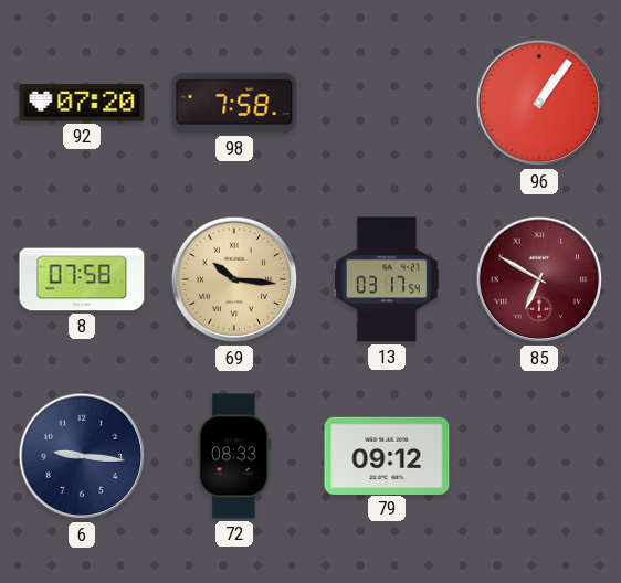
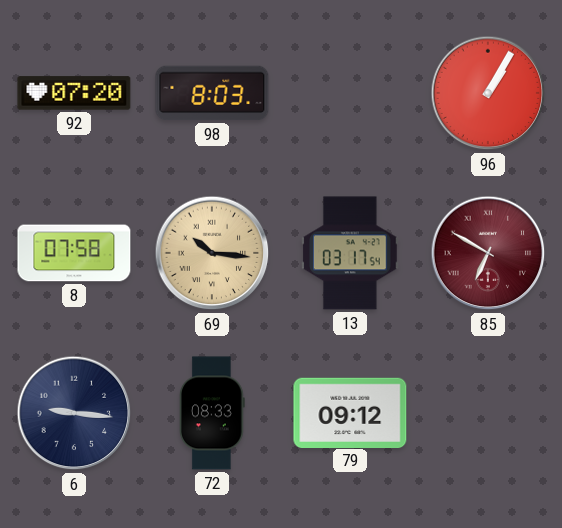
98: 7:58 -> 8:03
96: 1:06 -> 1:05
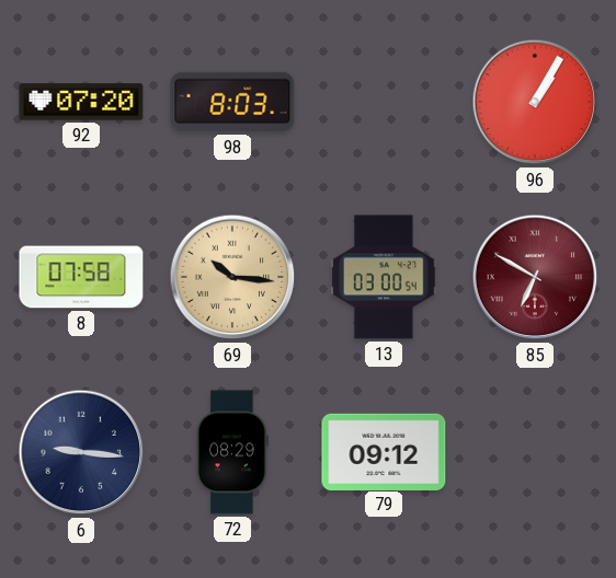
13: 03:17 -> 03:00
72: 08:33 -> 08:29
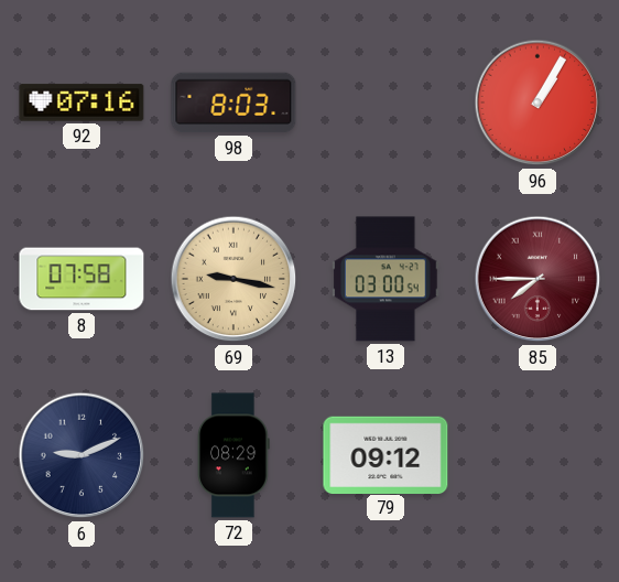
92: 07:20 -> 07:16
69: 10:16 -> 9:17
85: 6:50 -> 7:45
6: 9:16 -> 9:11
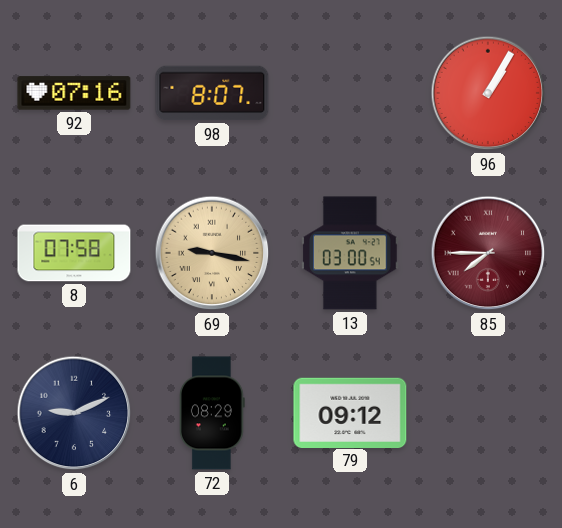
98: 8:03 -> 8:07
